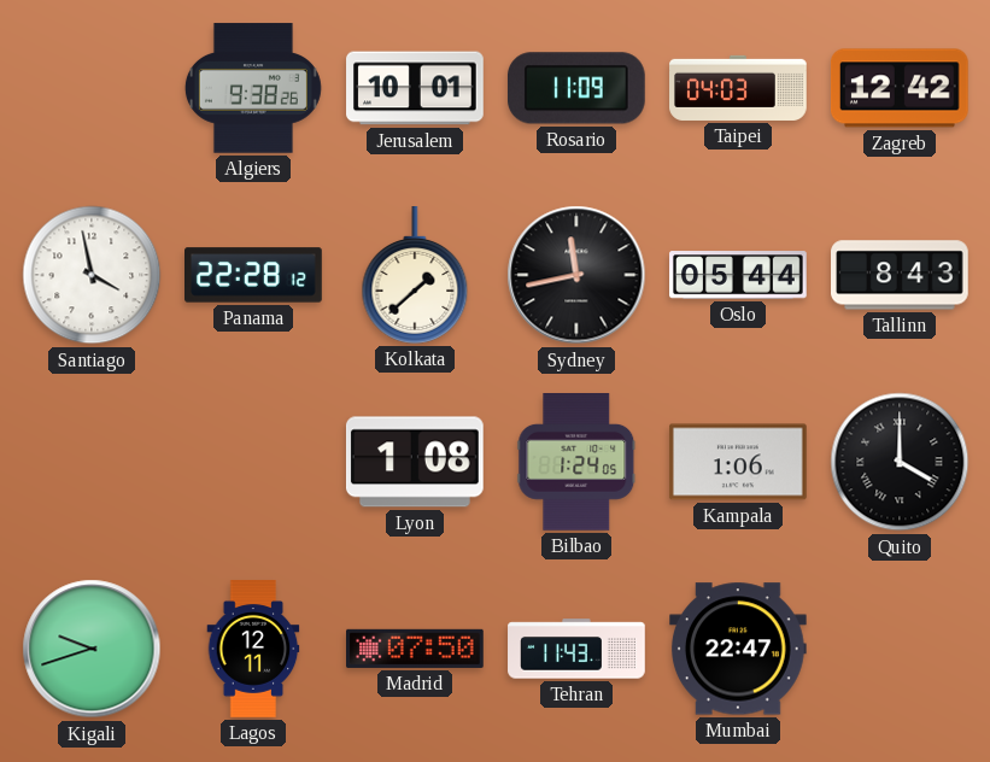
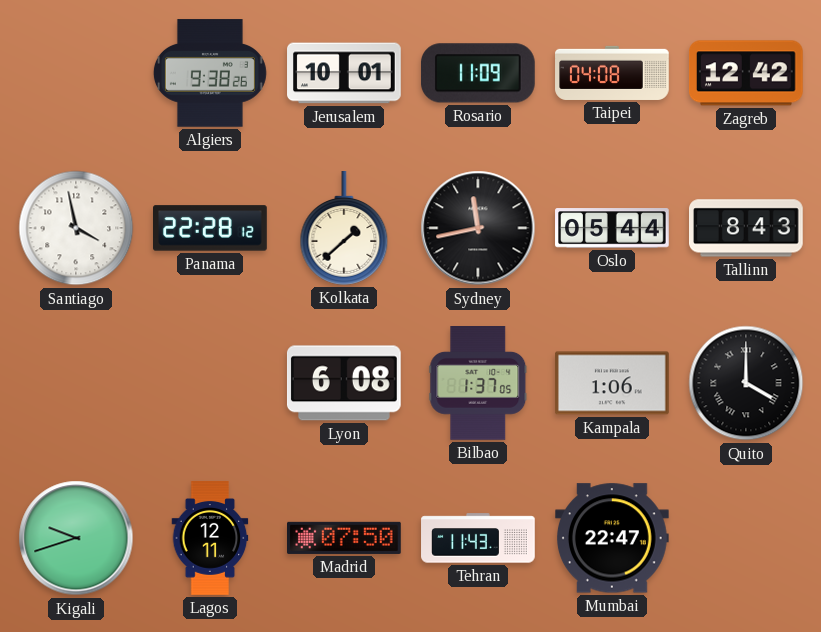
Taipei: 04:03 -> 04:08
Lyon: 1:08 -> 6:08
Bilbao: 1:24 -> 1:37
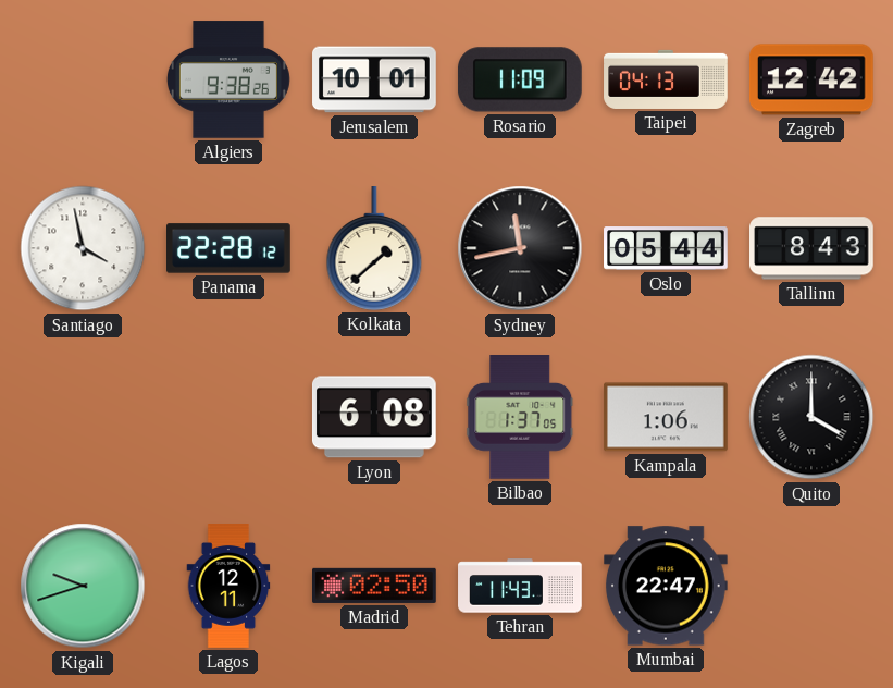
Taipei: 04:08 -> 04:13
Madrid: 07:50 -> 02:50
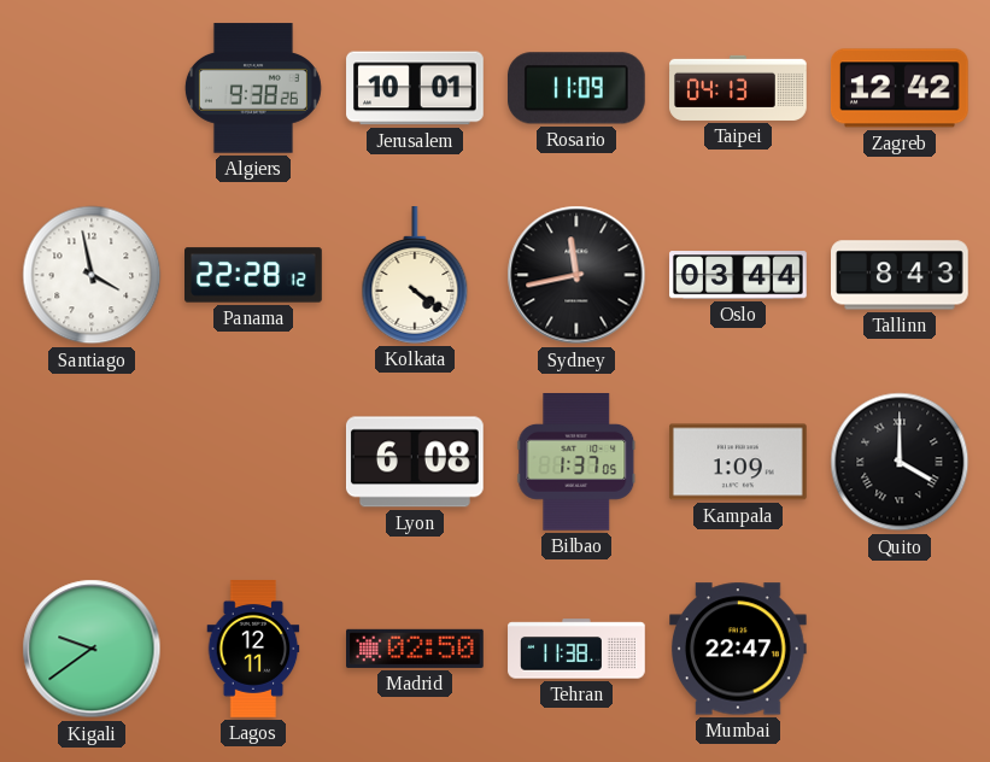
Kolkata: 1:38 -> 4:21
Oslo: 05:44 -> 03:44
Kampala: 1:06 -> 1:09
Kigali: 9:42 -> 9:39
Tehran: 11:43 -> 11:38
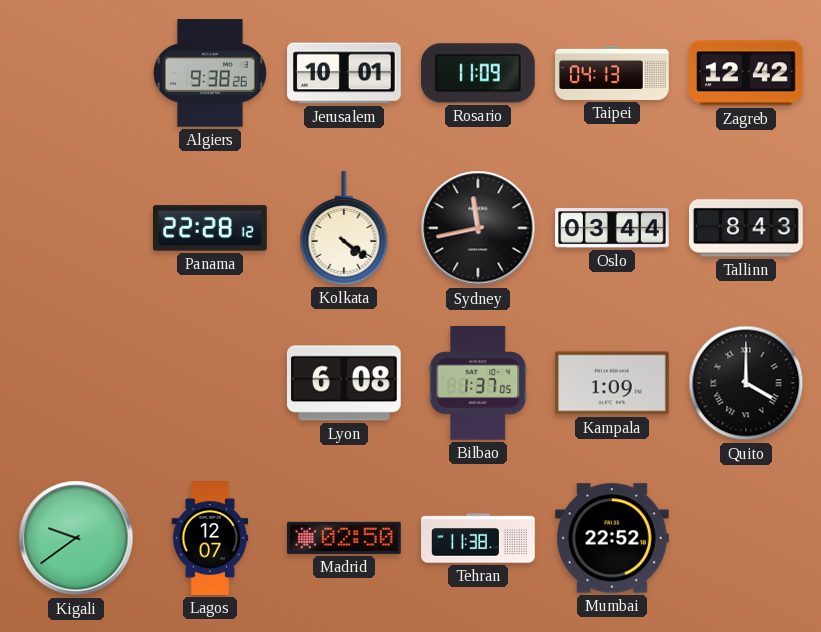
Santiago: 3:58 -> none
Lagos: 12:11 -> 12:07
Mumbai: 22:47 -> 22:52
